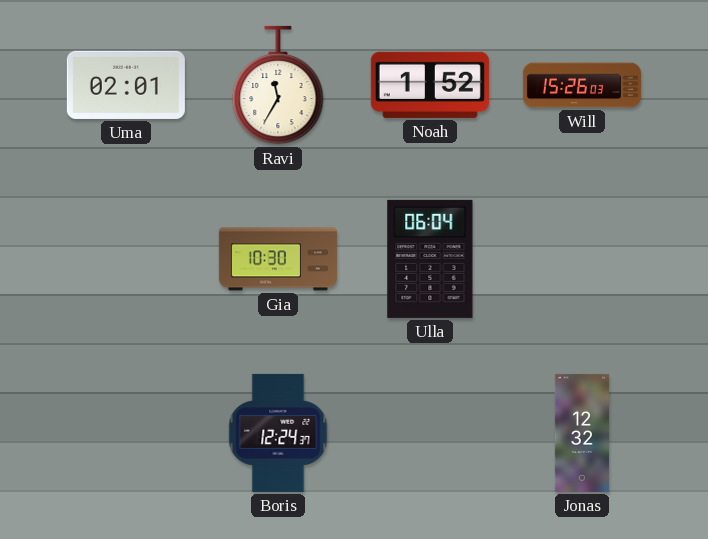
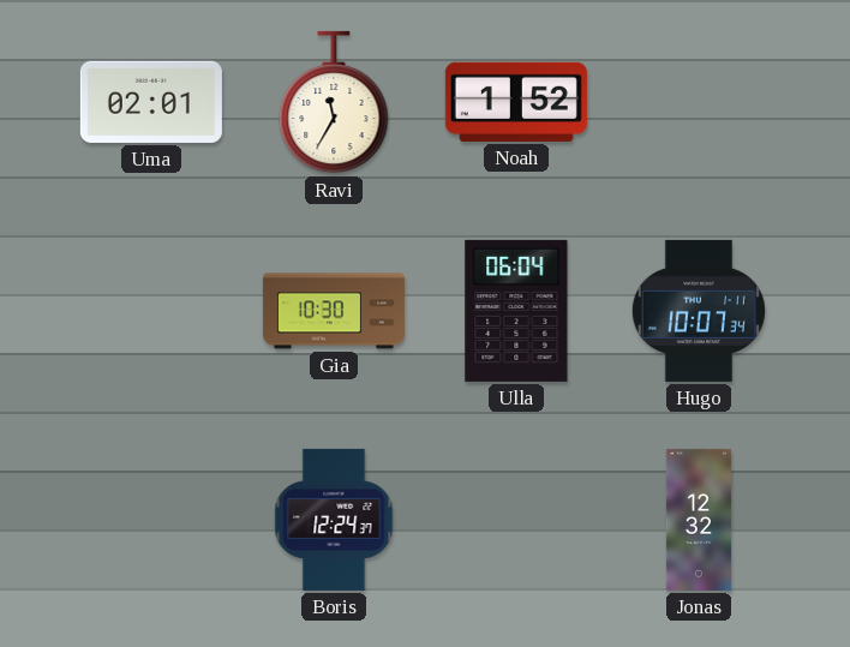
Will: 15:26 -> none
Hugo: none -> 10:07
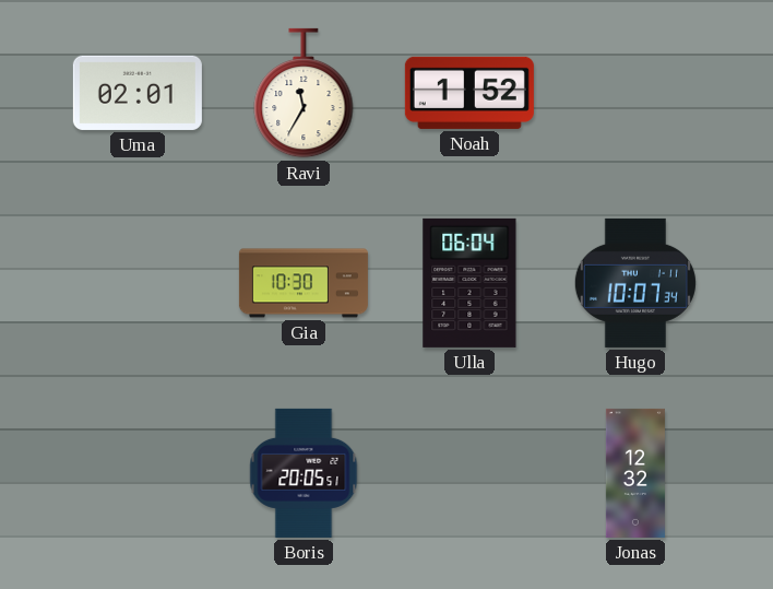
Boris: 12:24 -> 20:05
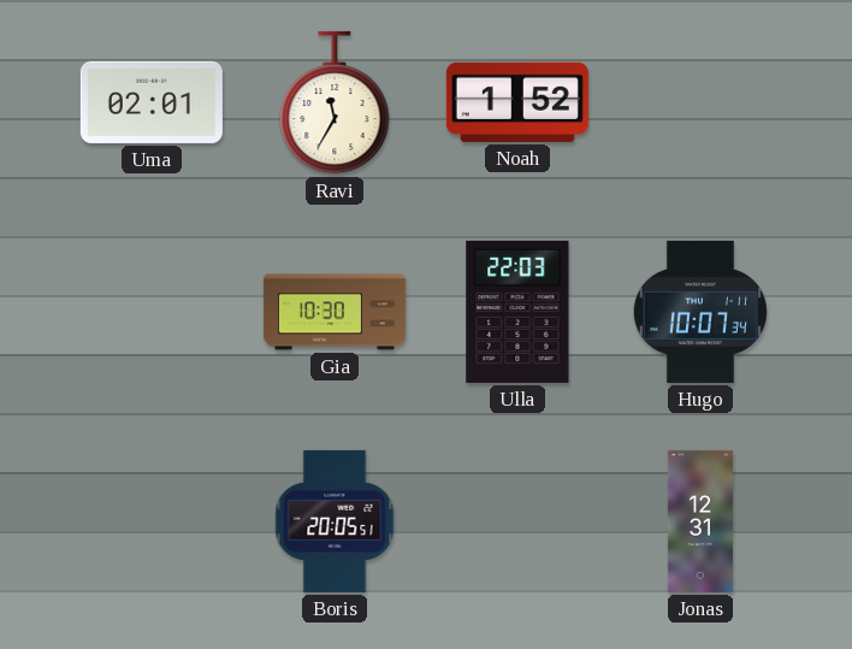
Ulla: 06:04 -> 22:03
Jonas: 12:32 -> 12:31
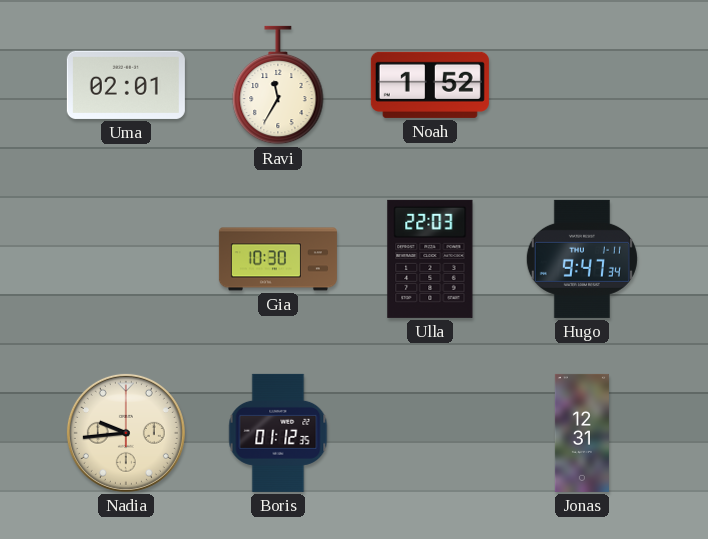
Hugo: 10:07 -> 9:47
Nadia: none -> 9:44
Boris: 20:05 -> 01:12
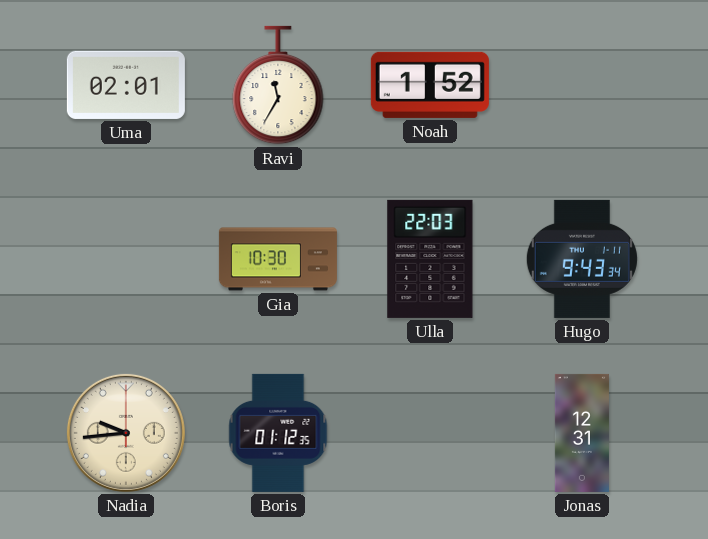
Hugo: 9:47 -> 9:43
